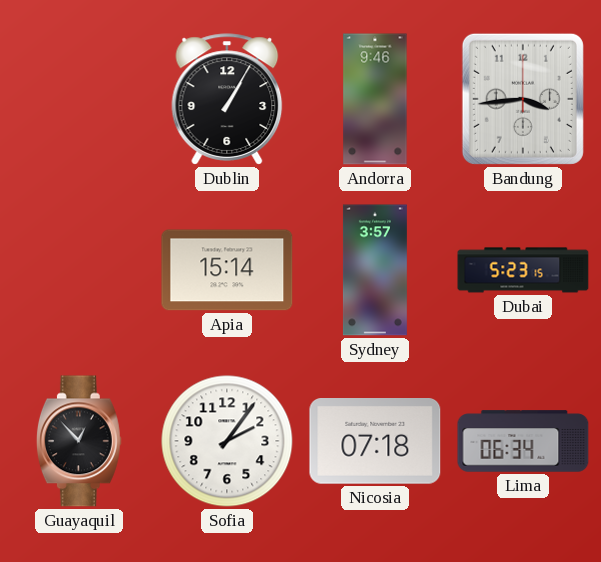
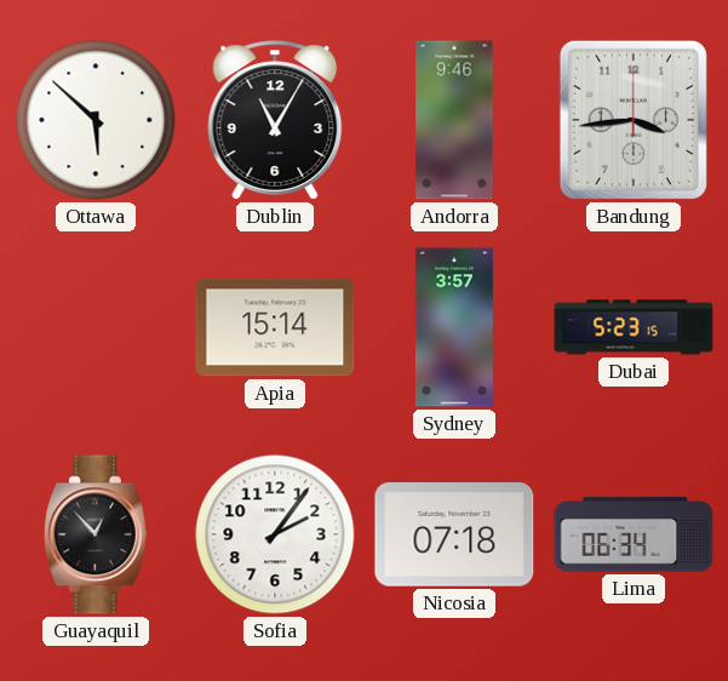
Ottawa: none -> 5:52
Dublin: 1:05 -> 11:05
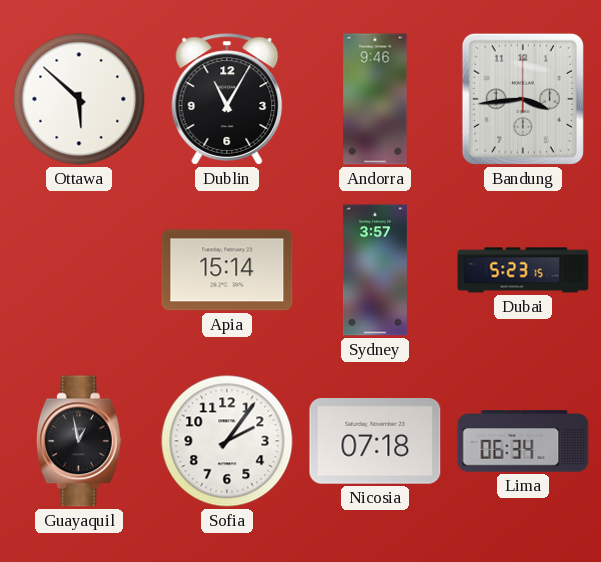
Guayaquil: 12:53 -> 12:58
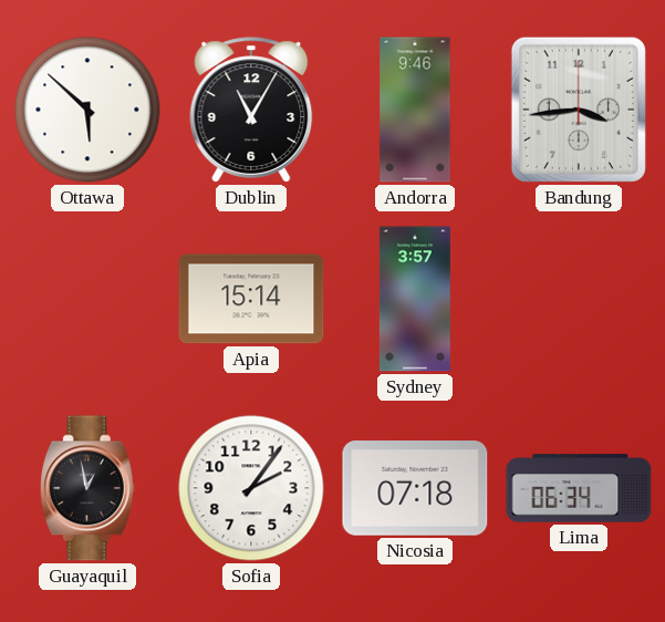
Dubai: 5:23 -> none
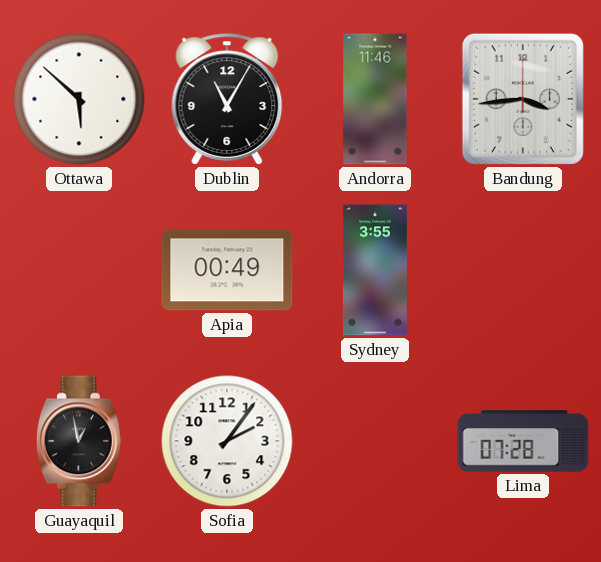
Andorra: 9:46 -> 11:46
Apia: 15:14 -> 00:49
Sydney: 3:57 -> 3:55
Nicosia: 07:18 -> none
Lima: 06:34 -> 07:28
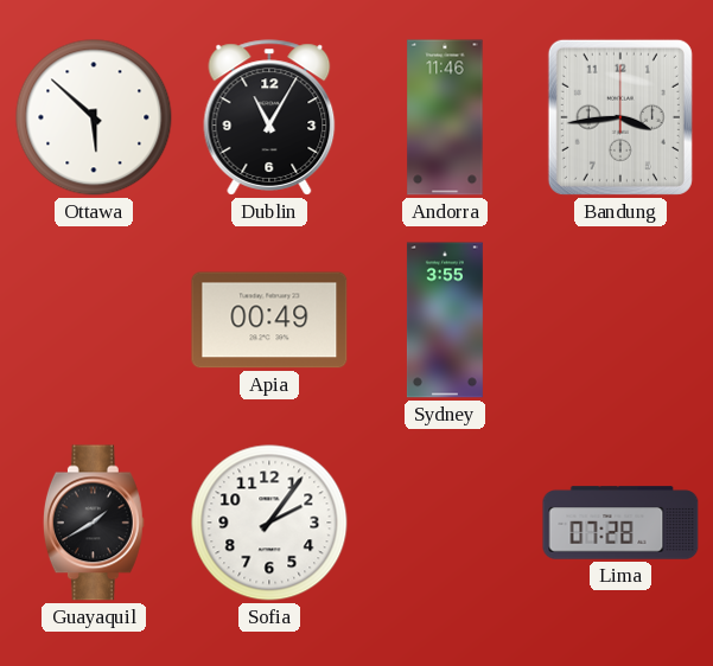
Guayaquil: 12:58 -> 1:40
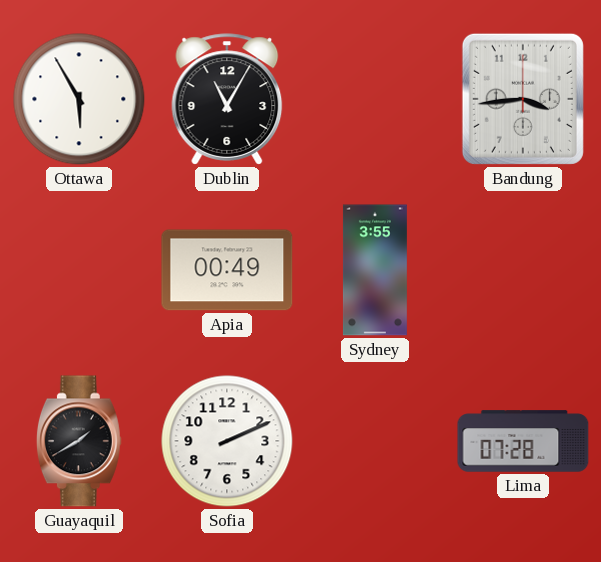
Ottawa: 5:52 -> 5:55
Andorra: 11:46 -> none
Sofia: 2:06 -> 2:11
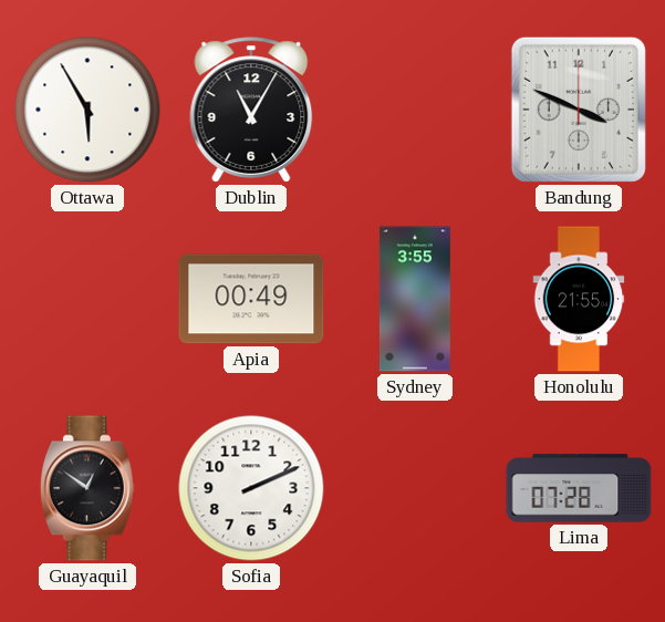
Bandung: 3:44 -> 3:49
Honolulu: none -> 21:55
Guayaquil: 1:40 -> 12:51
